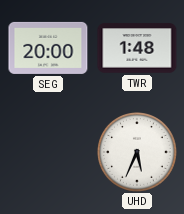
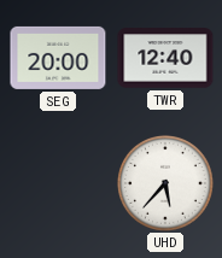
TWR: 1:48 -> 12:40
UHD: 5:34 -> 5:37
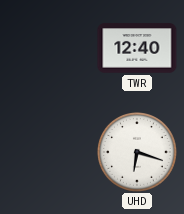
SEG: 20:00 -> none
UHD: 5:37 -> 6:18
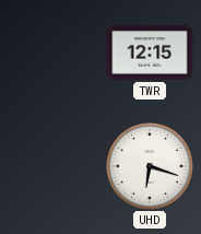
TWR: 12:40 -> 12:15
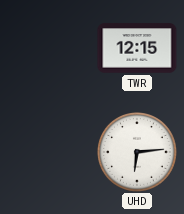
UHD: 6:18 -> 6:14
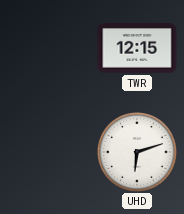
UHD: 6:14 -> 6:12
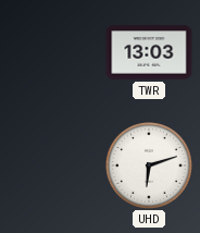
TWR: 12:15 -> 13:03
